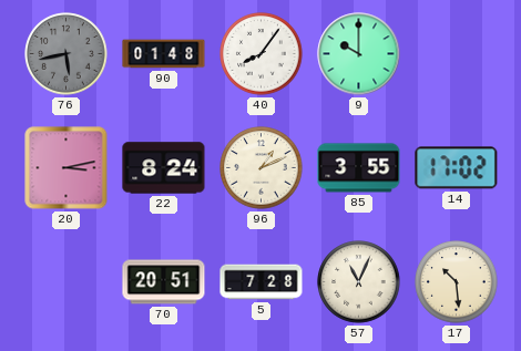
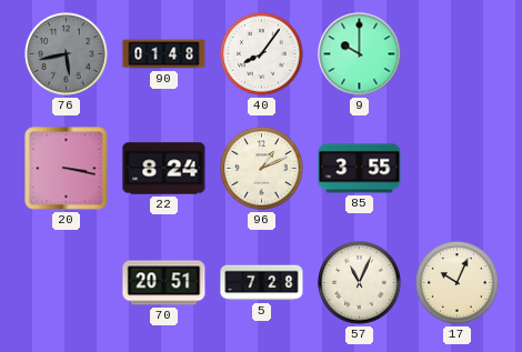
20: 3:13 -> 3:17
14: 17:02 -> none
17: 10:29 -> 10:04
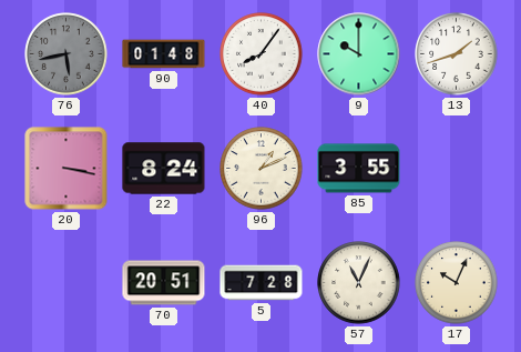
13: none -> 1:42
